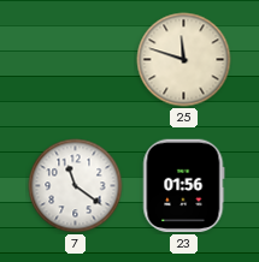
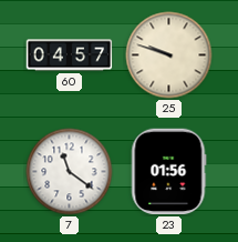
60: none -> 04:57
25: 11:48 -> 9:48
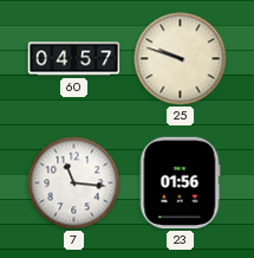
7: 11:21 -> 11:16
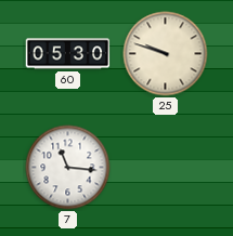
60: 04:57 -> 05:30
23: 01:56 -> none
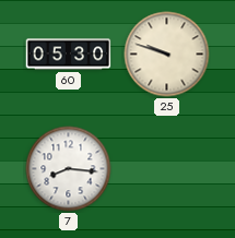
7: 11:16 -> 8:16
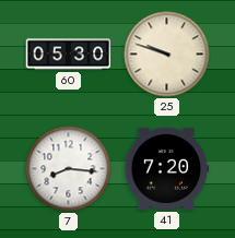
41: none -> 7:20
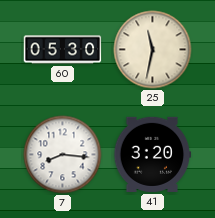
25: 9:48 -> 11:32
41: 7:20 -> 3:20
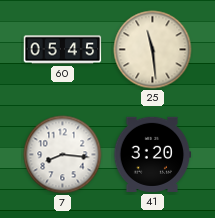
60: 05:30 -> 05:45
25: 11:32 -> 11:29
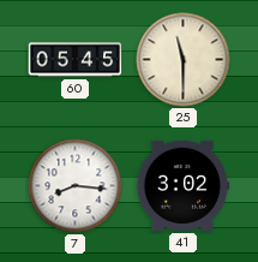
25: 11:29 -> 11:30
41: 3:20 -> 3:02
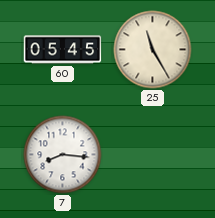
25: 11:30 -> 11:25
41: 3:02 -> none
